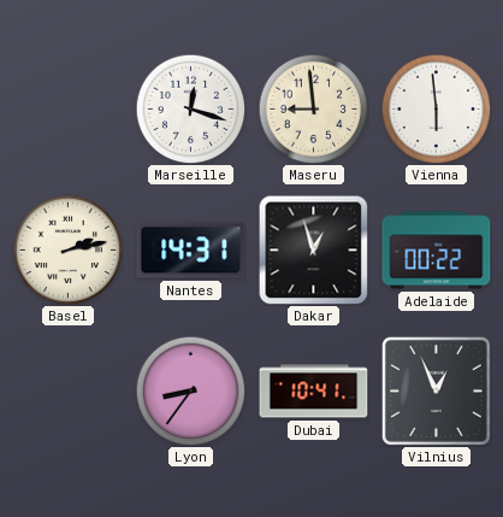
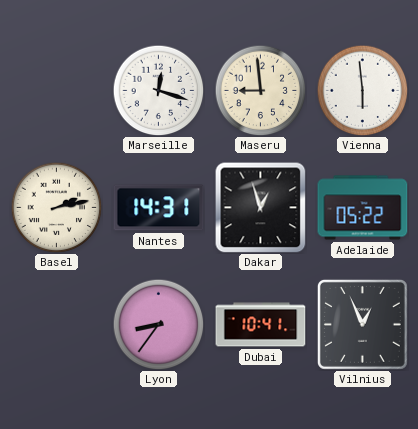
Adelaide: 00:22 -> 05:22
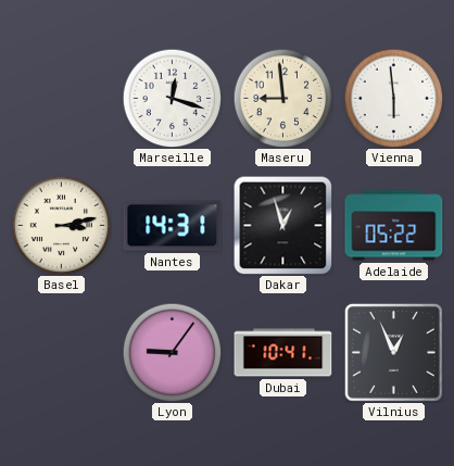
Basel: 2:13 -> 3:13
Lyon: 8:36 -> 9:06
